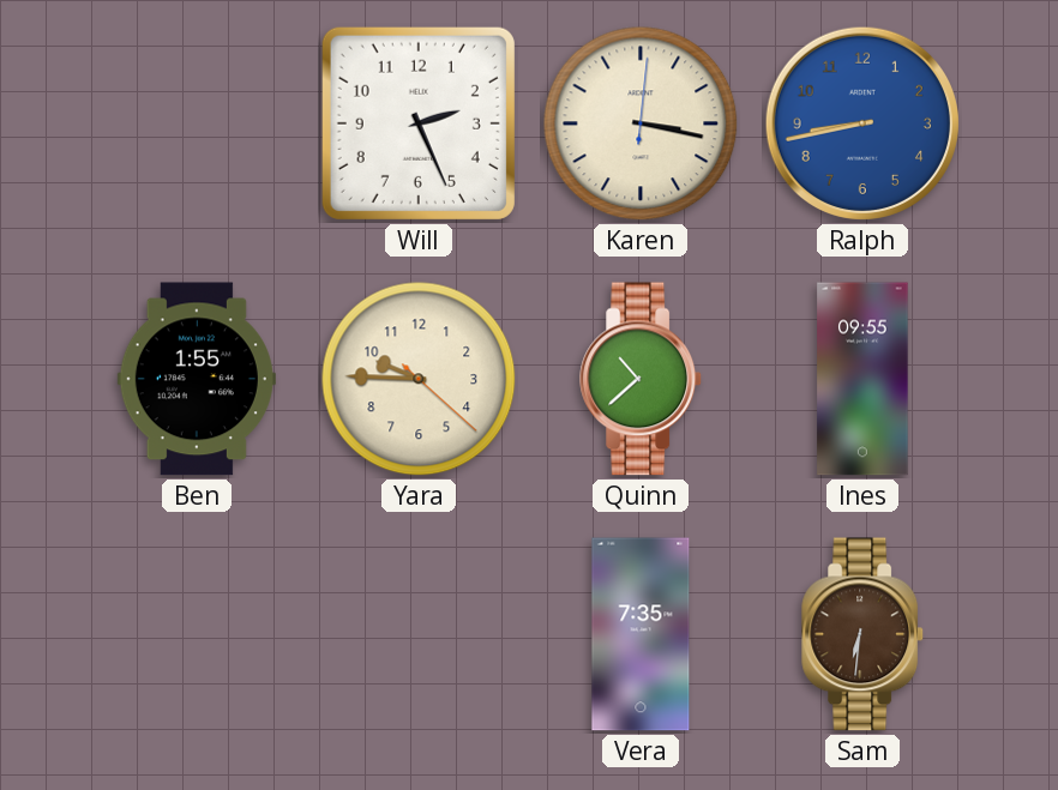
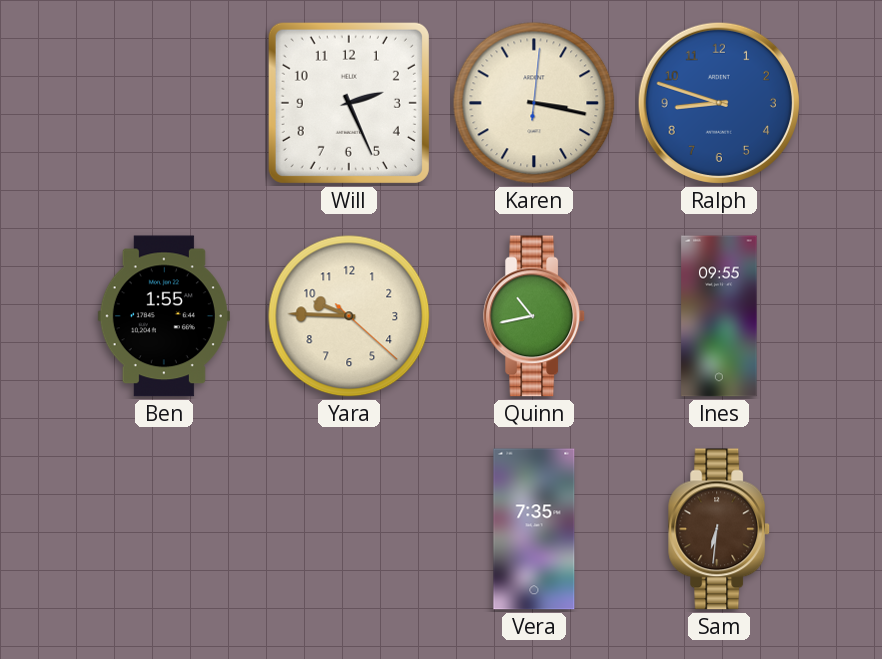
Ralph: 8:43 -> 8:48
Quinn: 10:38 -> 10:43
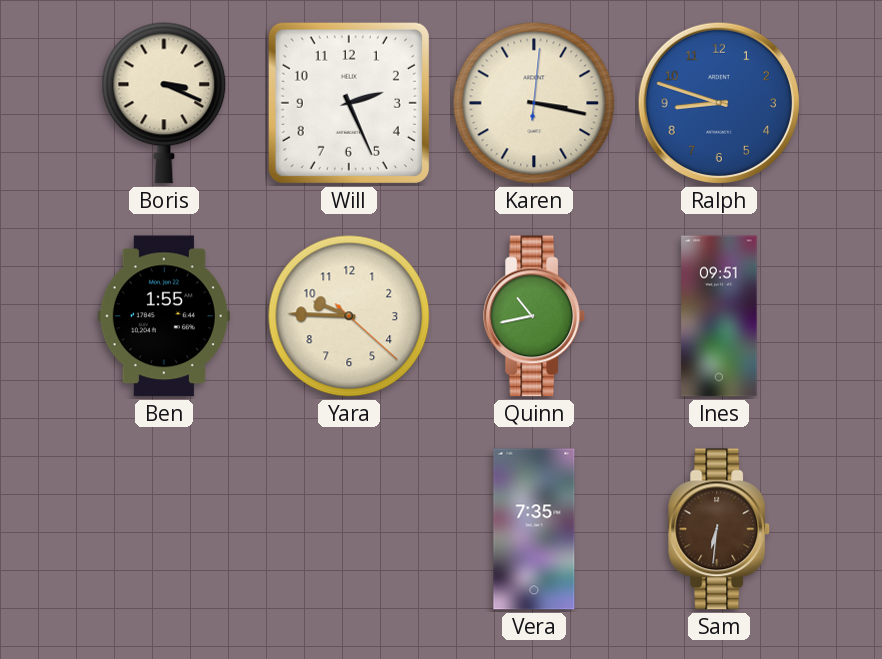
Boris: none -> 3:19
Ines: 09:55 -> 09:51
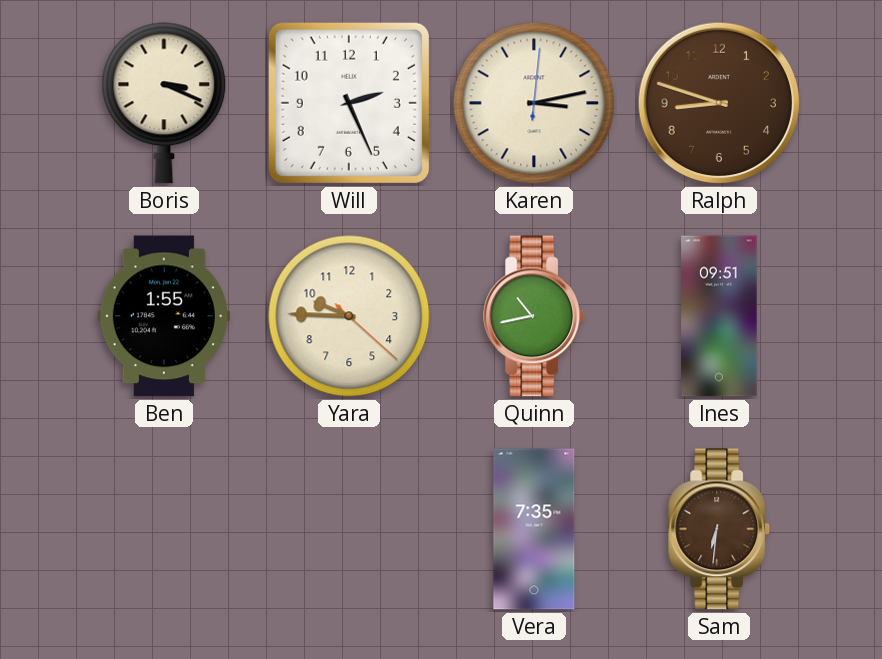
Karen: 3:17 -> 3:13
Ralph dial: blue -> brown
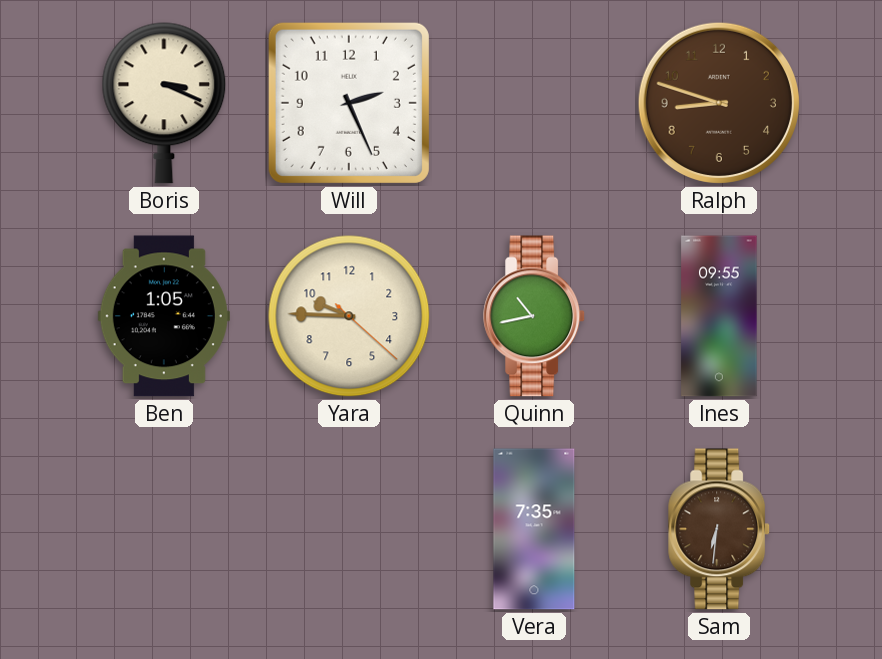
Karen: 3:13 -> none
Ben: 1:55 -> 1:05
Ines: 09:51 -> 09:55
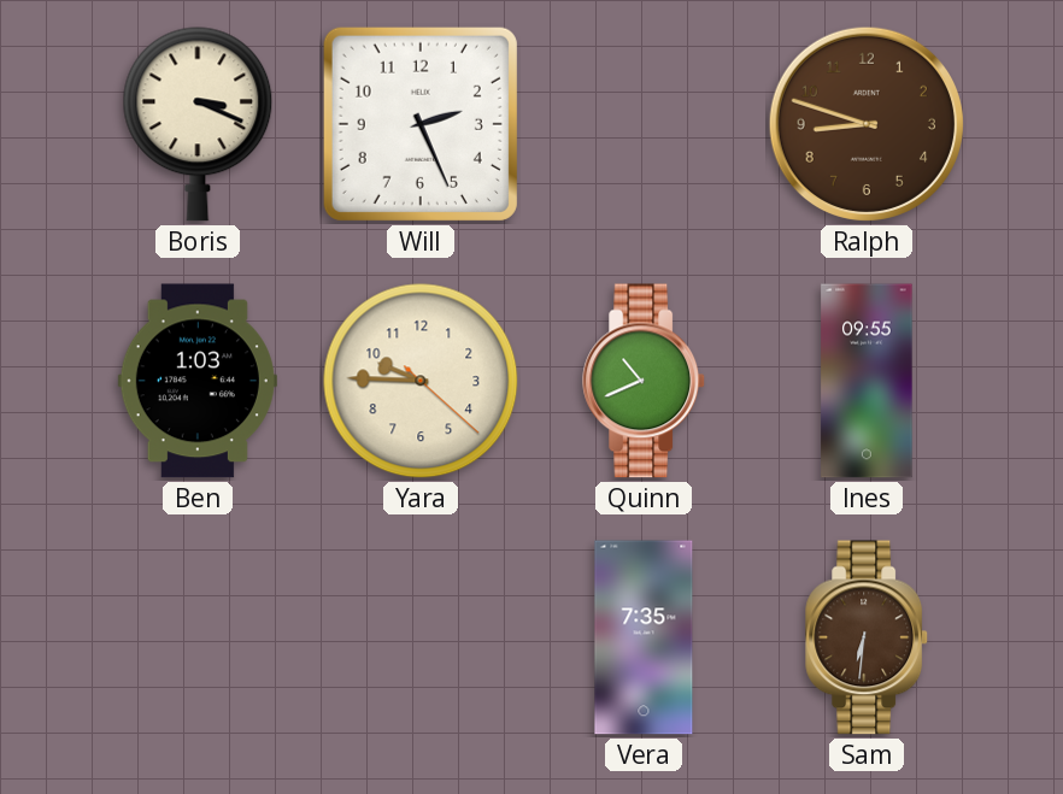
Ben: 1:05 -> 1:03
Quinn: 10:43 -> 10:41
